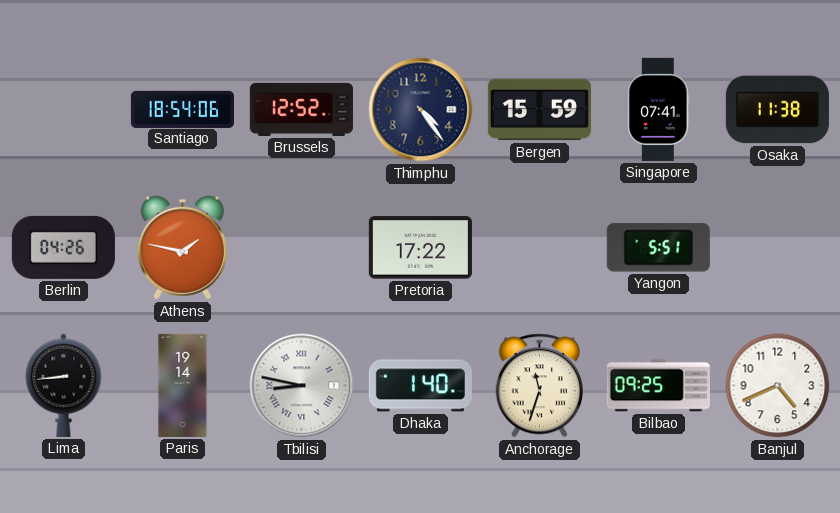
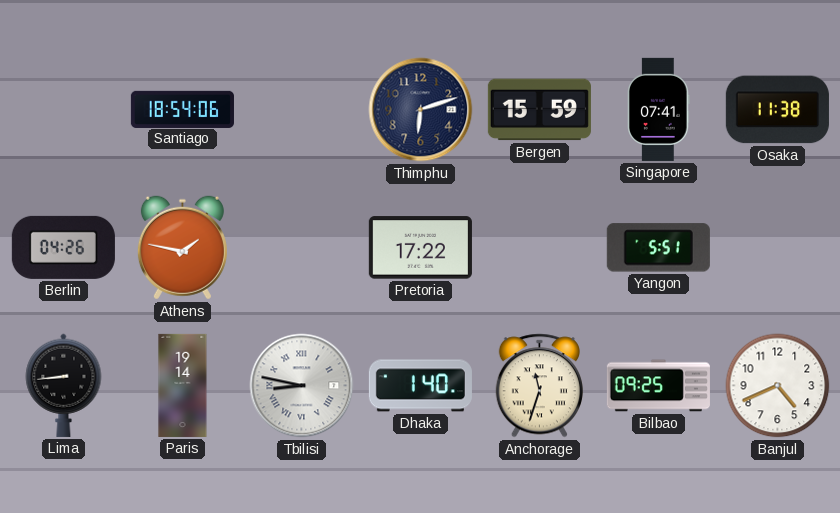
Brussels: 12:52 -> none
Thimphu: 4:24 -> 6:12
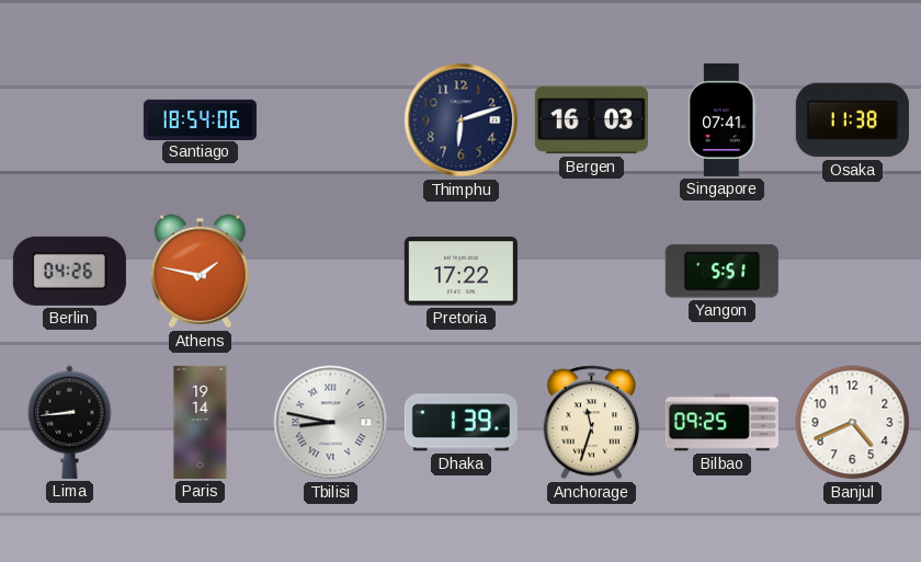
Bergen: 15:59 -> 16:03
Dhaka: 1:40 -> 1:39
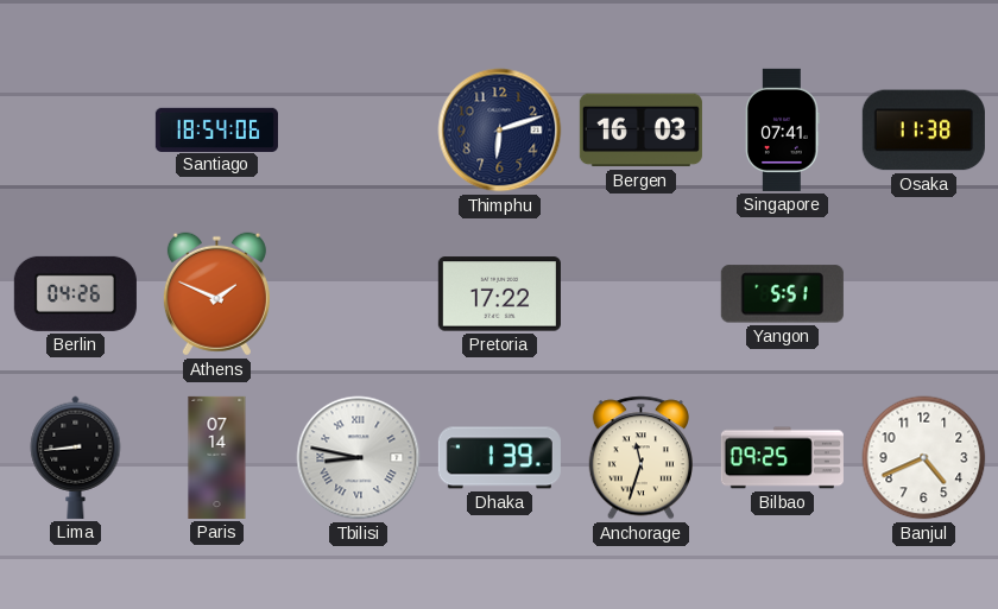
Athens: 1:47 -> 1:49
Paris: 19:14 -> 07:14
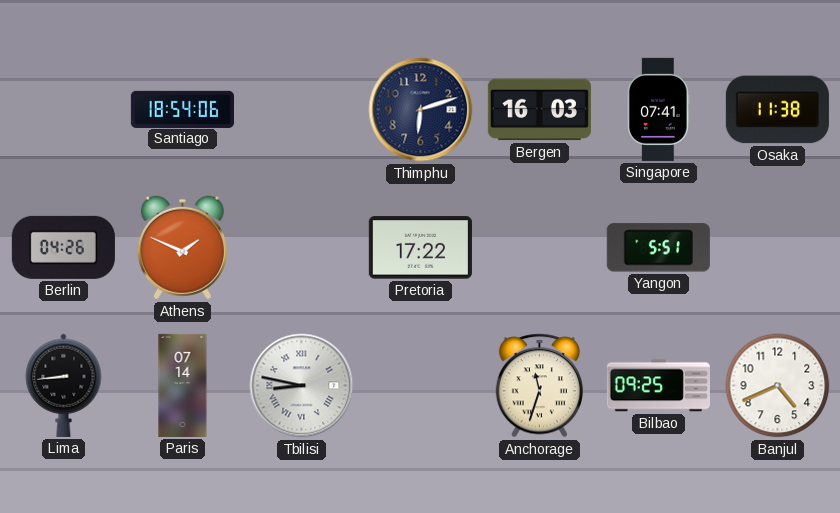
Dhaka: 1:39 -> none
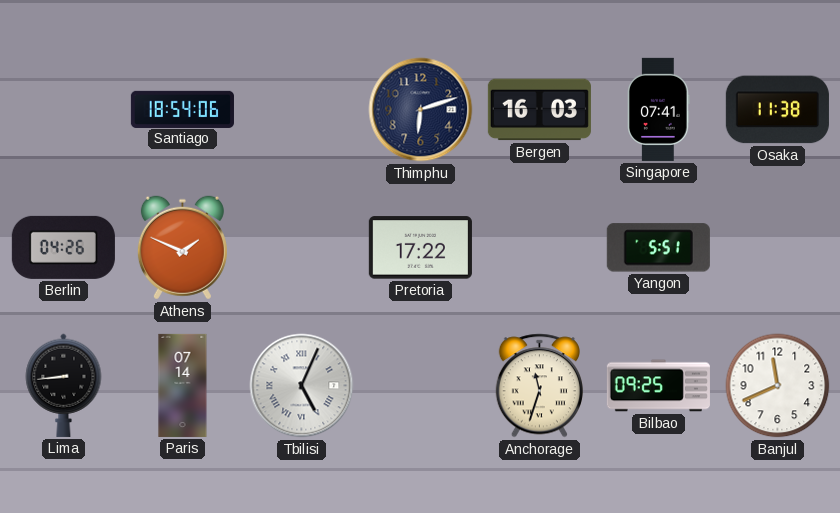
Tbilisi: 8:47 -> 5:04
Banjul: 4:41 -> 11:41
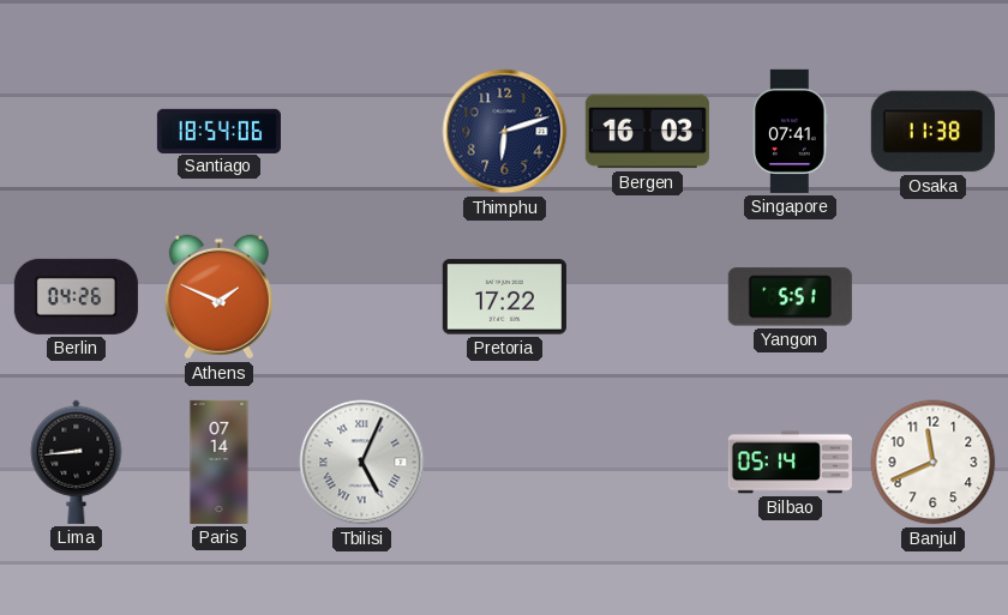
Anchorage: 11:33 -> none
Bilbao: 09:25 -> 05:14
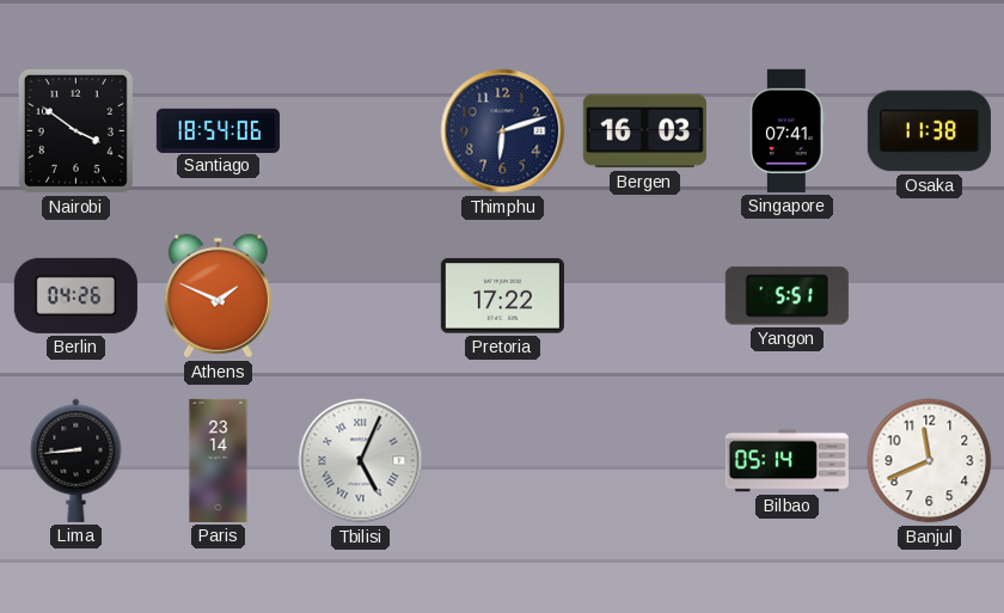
Nairobi: none -> 3:51
Paris: 07:14 -> 23:14
